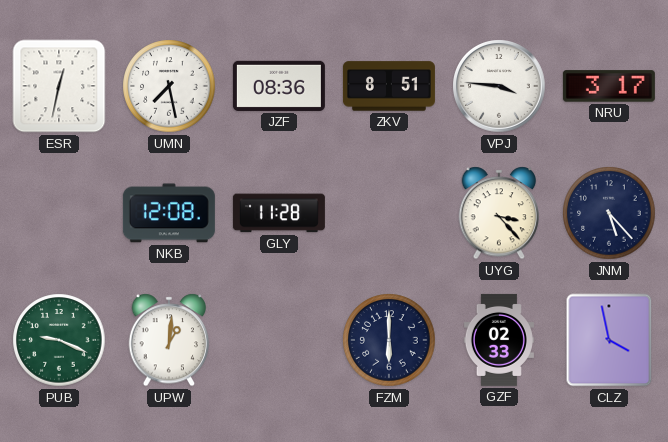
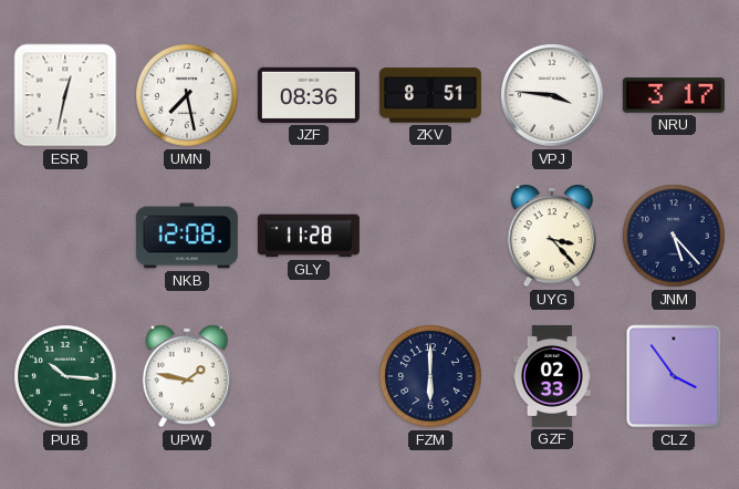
PUB: 9:19 -> 10:16
UPW: 1:01 -> 1:47
CLZ: 3:58 -> 3:54
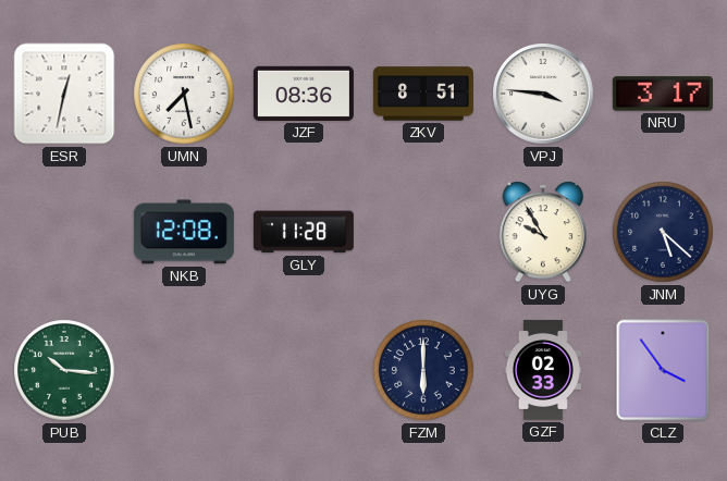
UYG: 3:23 -> 9:55
JNM: 5:23 -> 5:22
UPW: 1:47 -> none
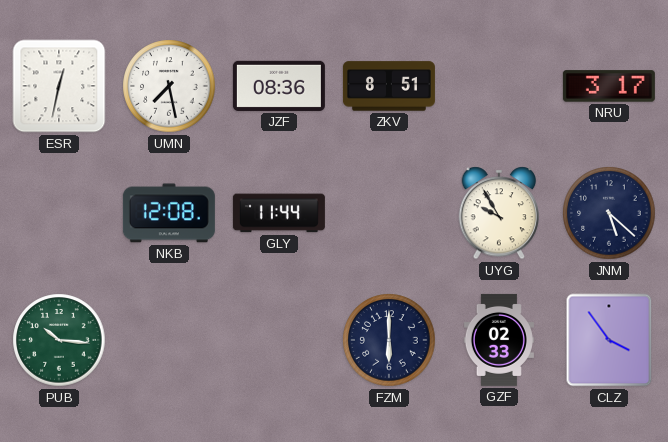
VPJ: 3:46 -> none
GLY: 11:28 -> 11:44
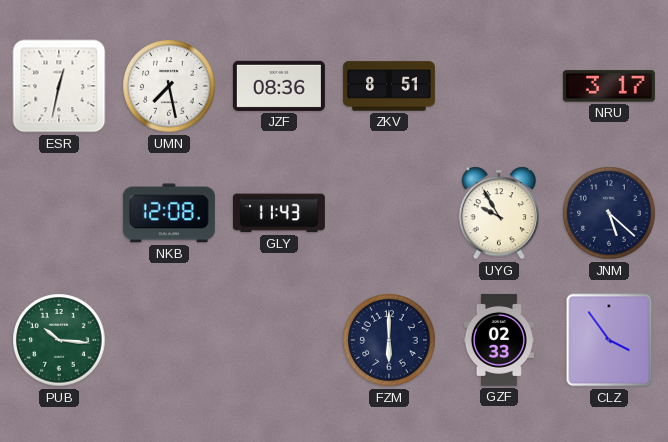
GLY: 11:44 -> 11:43
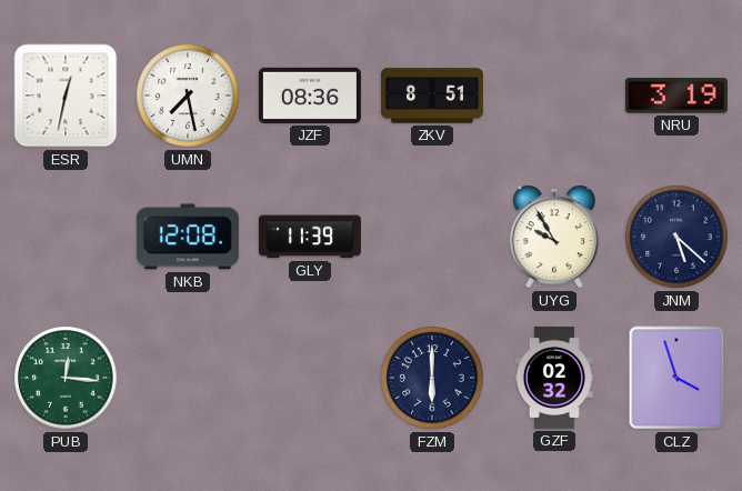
NRU: 3:17 -> 3:19
GLY: 11:43 -> 11:39
PUB: 10:16 -> 12:16
GZF: 02:33 -> 02:32
CLZ: 3:54 -> 3:57
